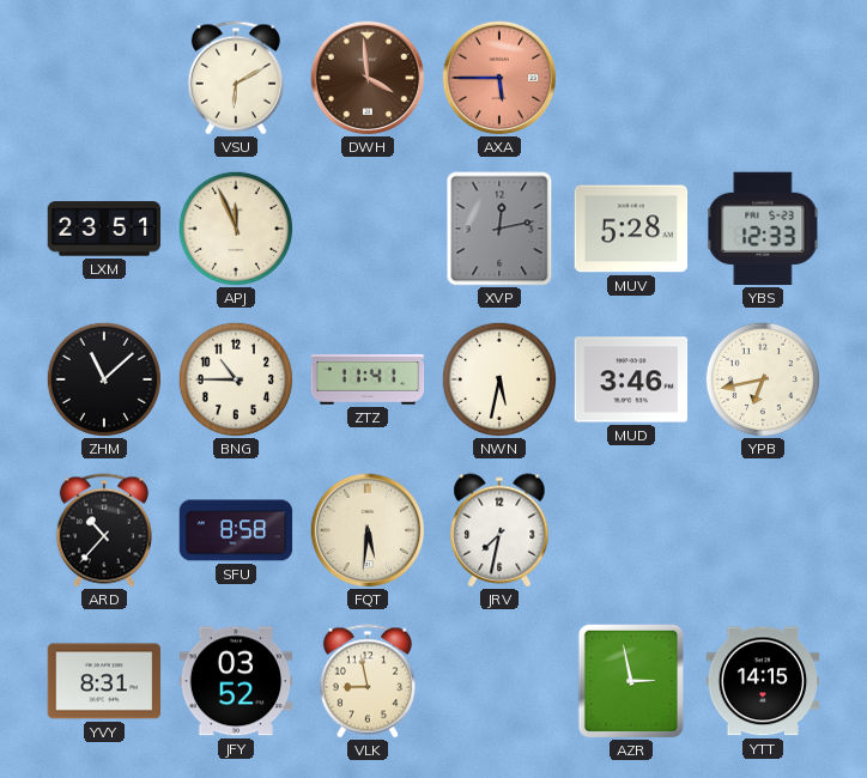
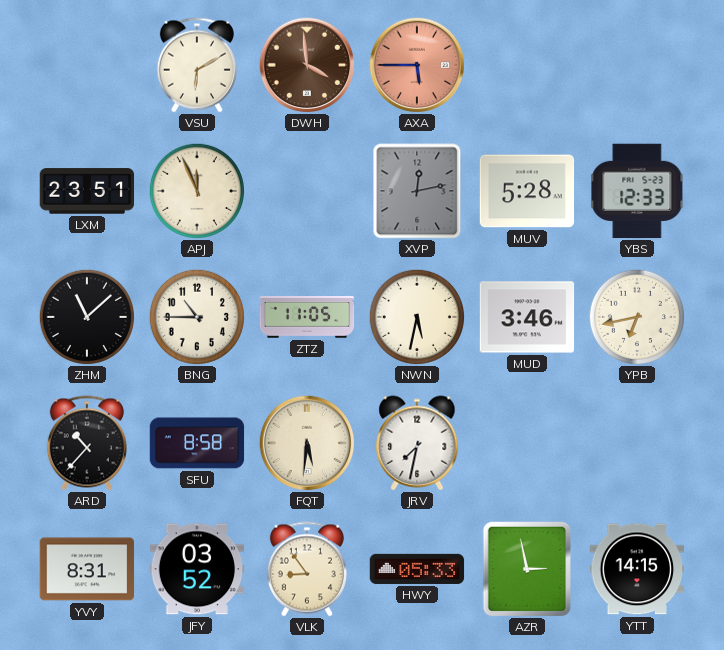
ZTZ: 11:41 -> 11:05
VLK: 8:58 -> 8:54
HWY: none -> 05:33
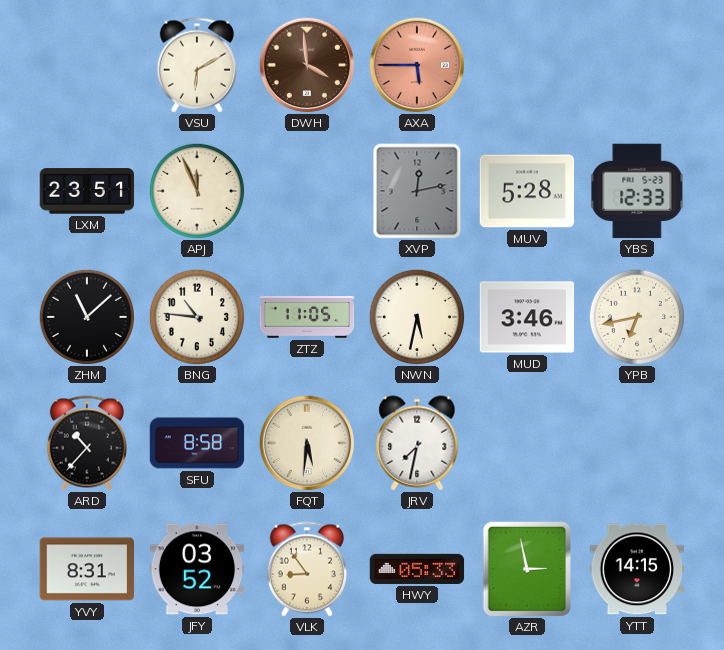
BNG: 10:45 -> 10:46
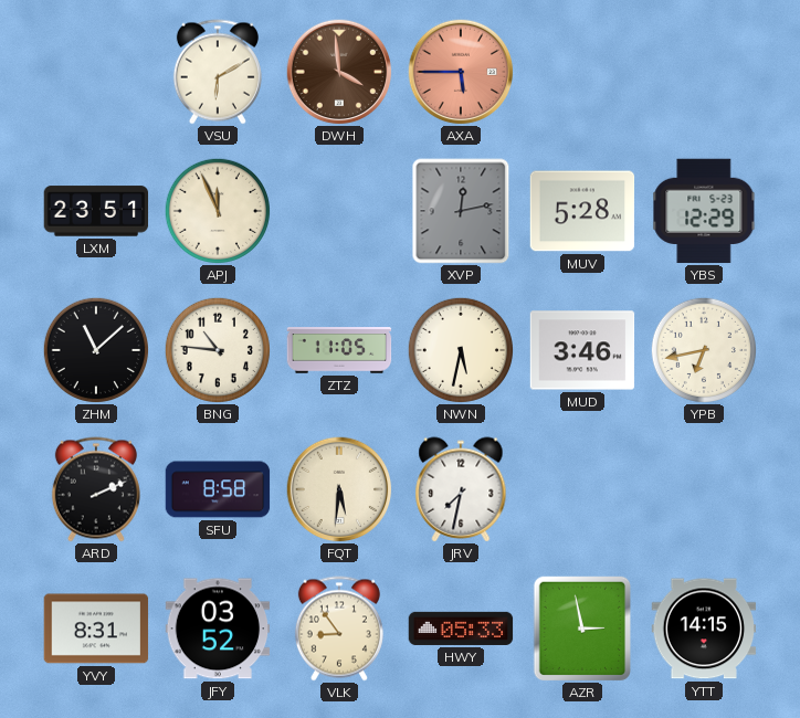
YBS: 12:33 -> 12:29
ARD: 10:37 -> 2:11
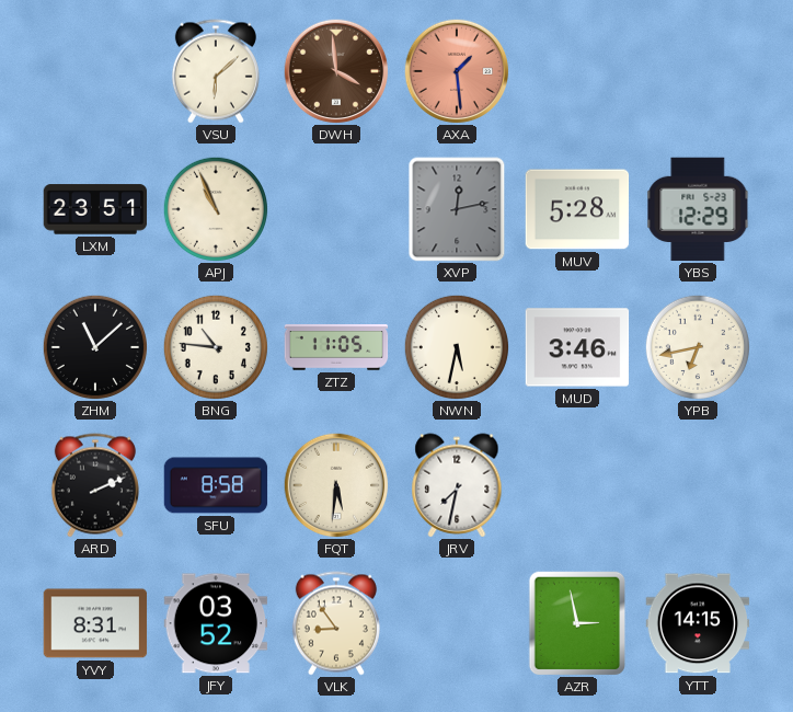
VSU: 6:10 -> 6:08
AXA: 5:45 -> 1:29
APJ: 11:56 -> 10:56
HWY: 05:33 -> none
